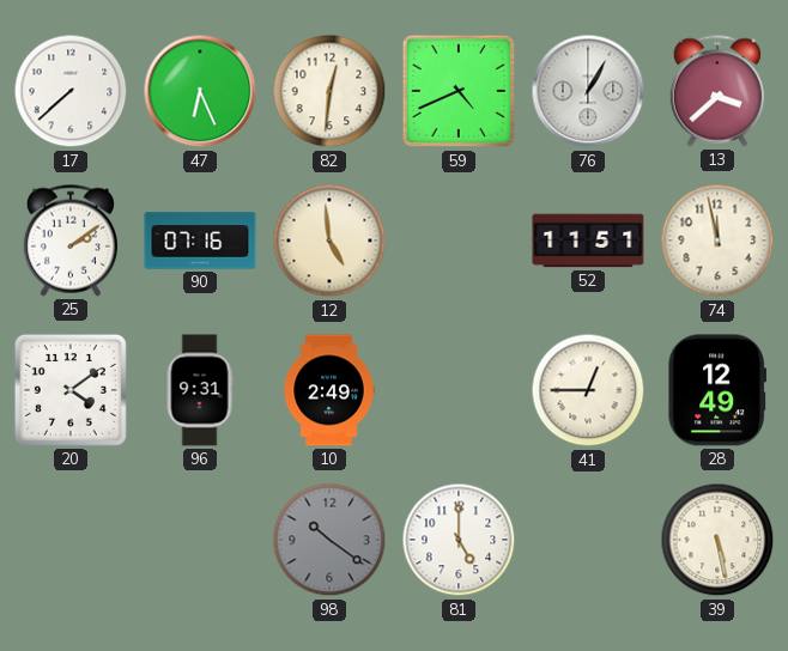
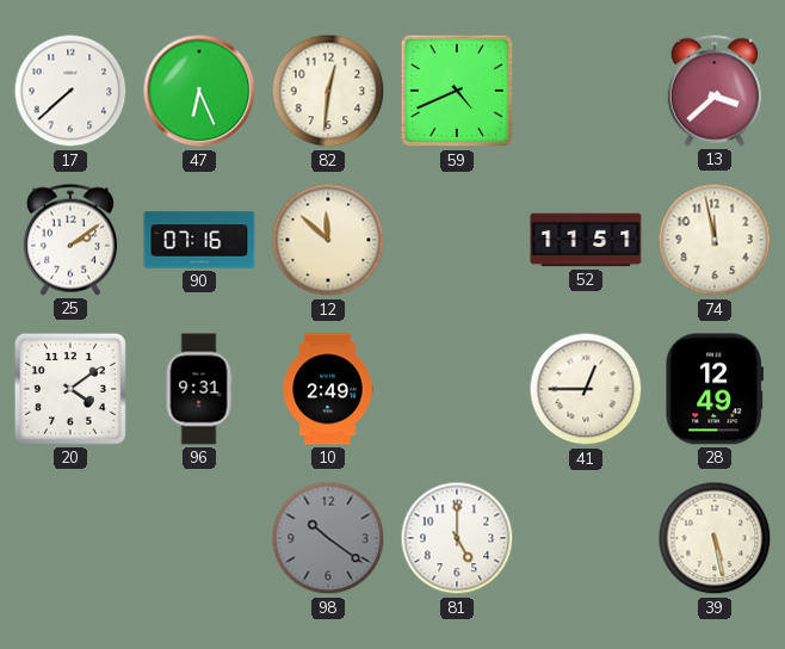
76: 1:05 -> none
12: 4:59 -> 11:52
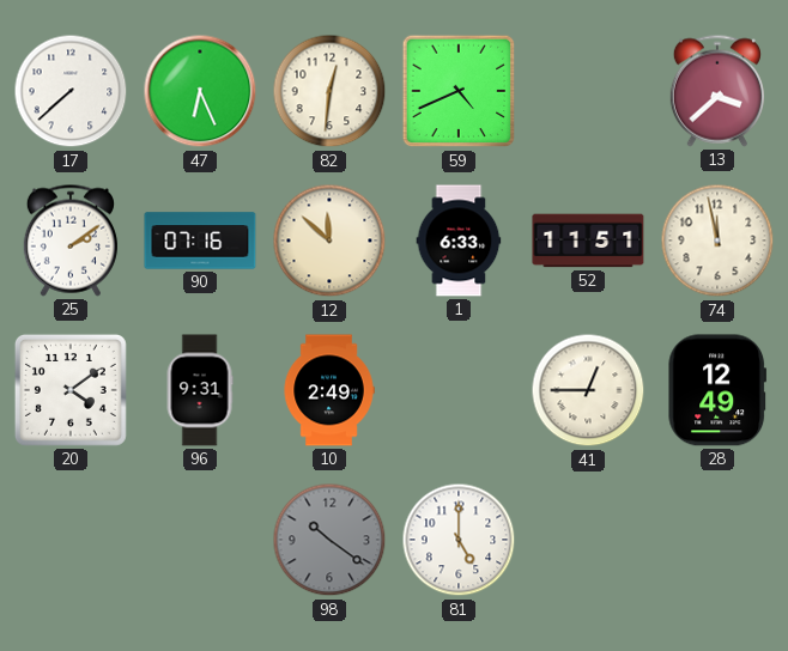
1: none -> 6:33
39: 5:28 -> none
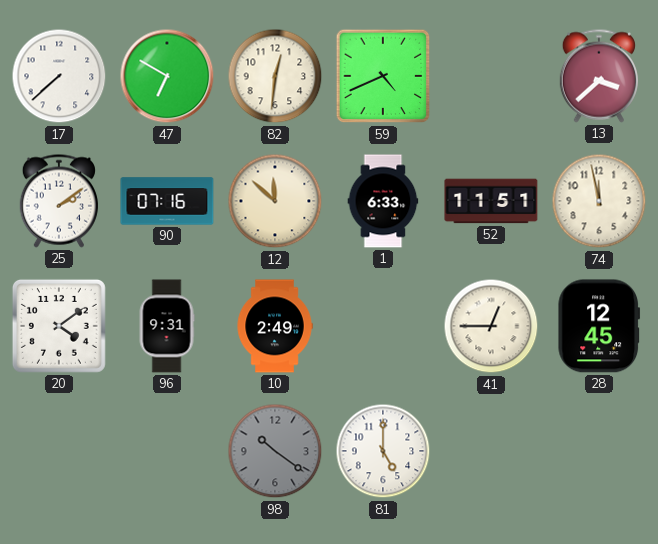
47: 6:26 -> 6:50
28: 12:49 -> 12:45
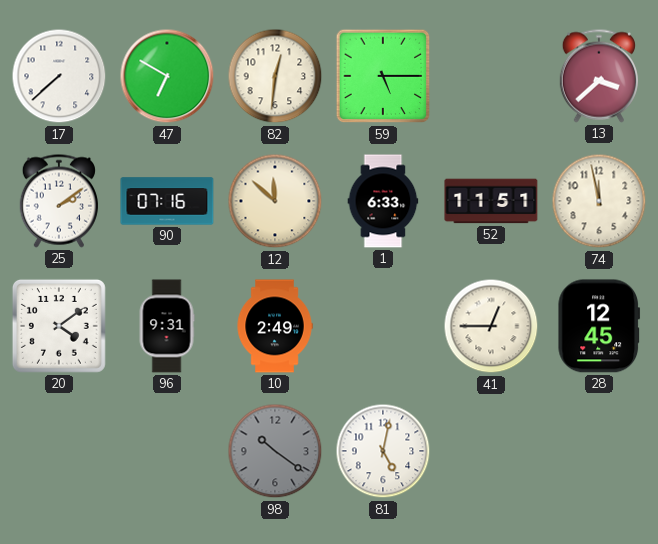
59: 4:41 -> 5:15
81: 5:00 -> 5:02
